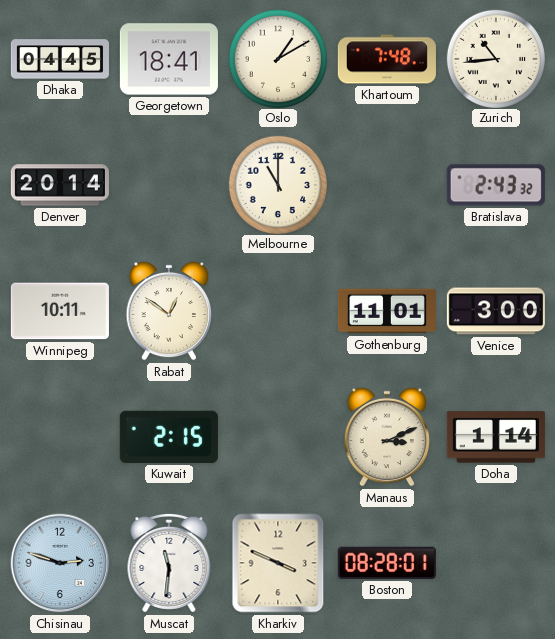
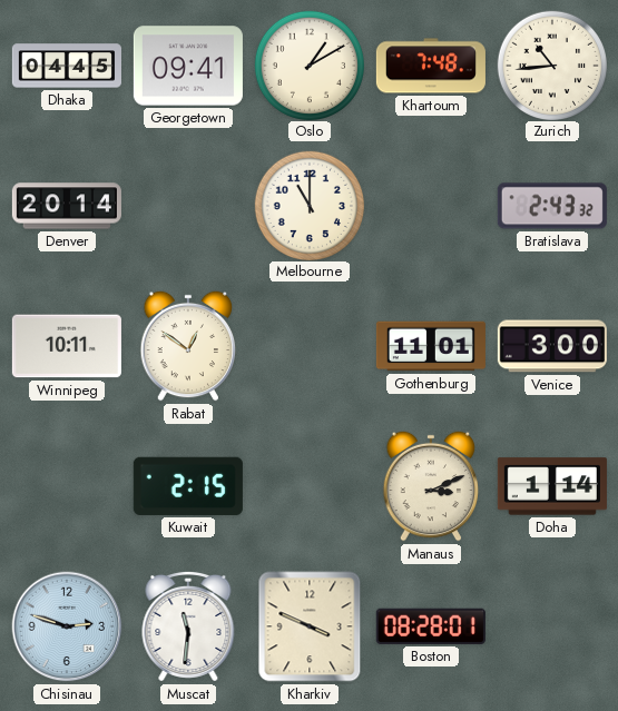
Georgetown: 18:41 -> 09:41
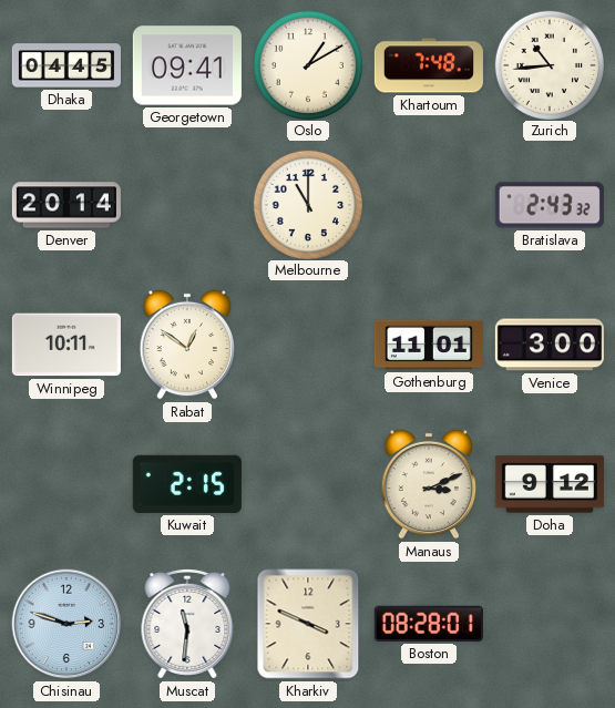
Doha: 1:14 -> 9:12
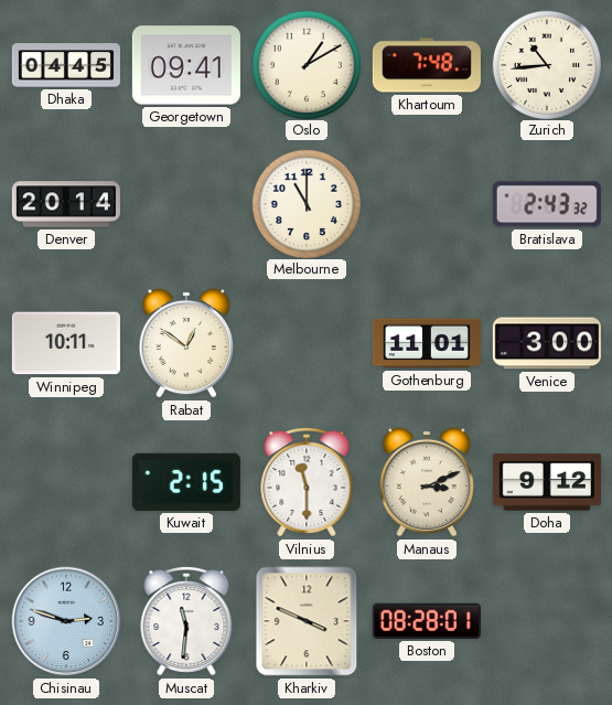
Vilnius: none -> 11:30
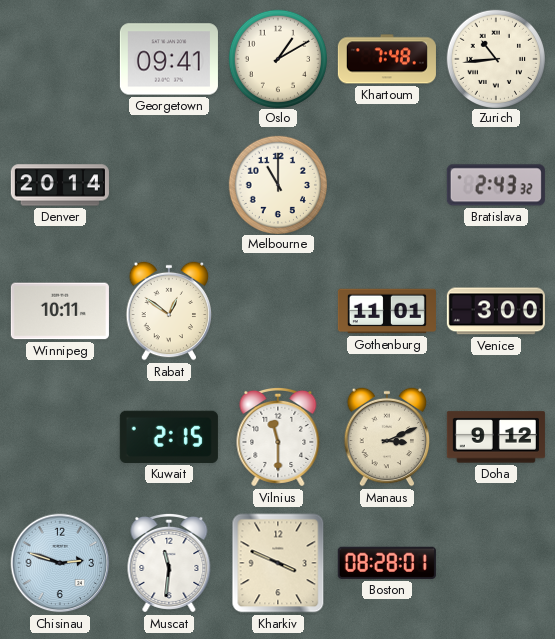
Dhaka: 04:45 -> none
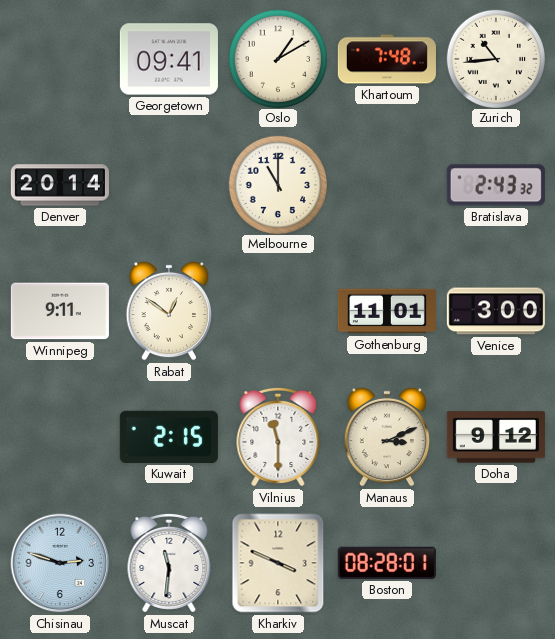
Winnipeg: 10:11 -> 9:11
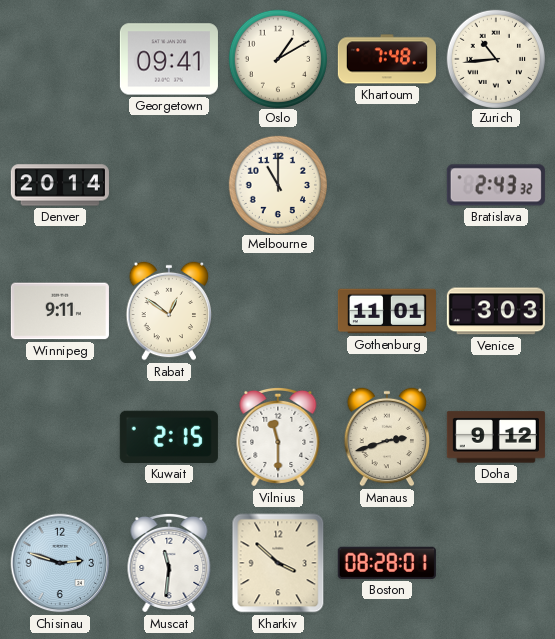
Venice: 3:00 -> 3:03
Manaus: 3:11 -> 2:42
Kharkiv: 3:49 -> 3:52
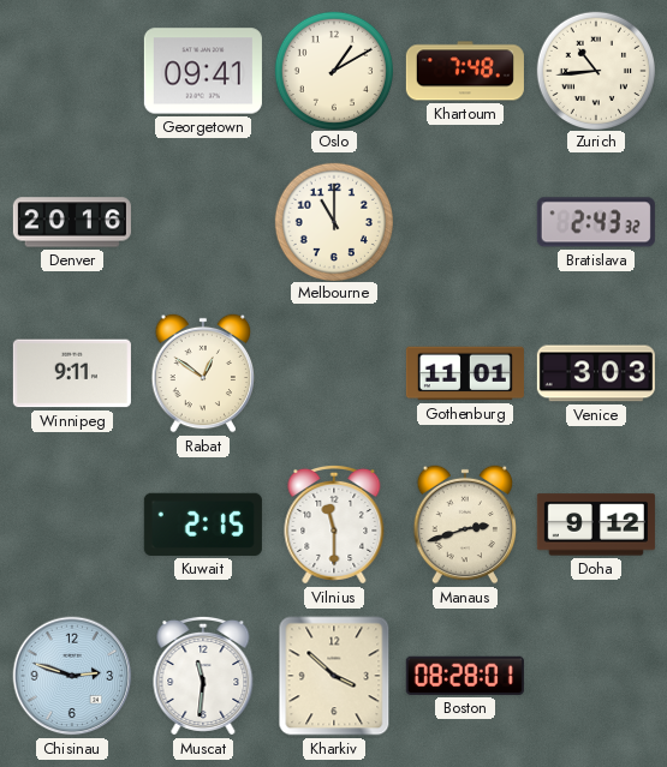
Denver: 20:14 -> 20:16
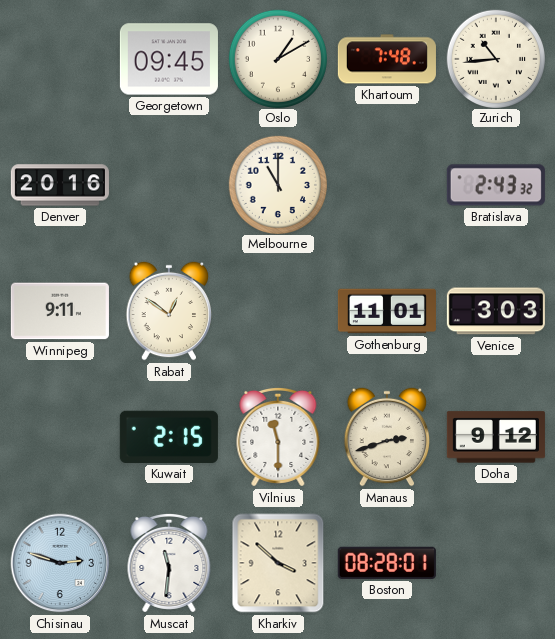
Georgetown: 09:41 -> 09:45
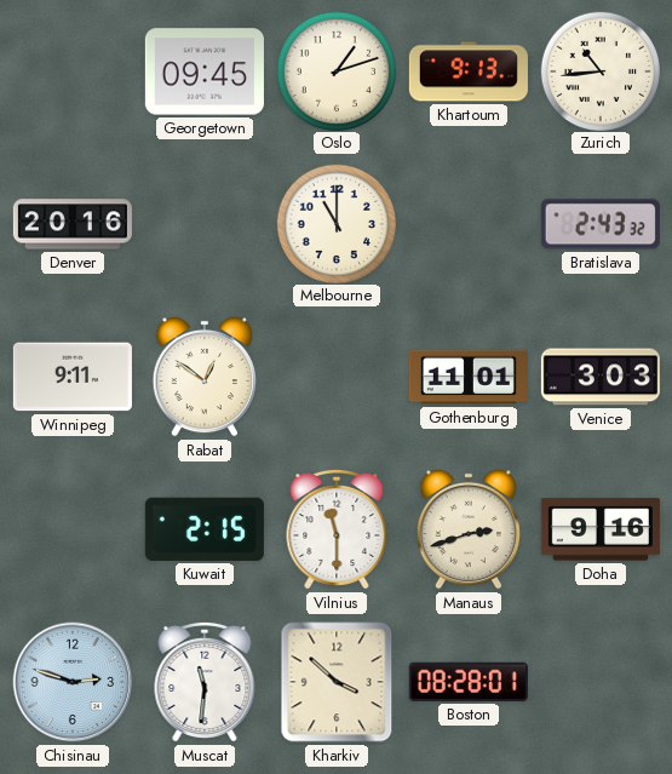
Oslo: 1:10 -> 1:12
Khartoum: 7:48 -> 9:13
Doha: 9:12 -> 9:16
